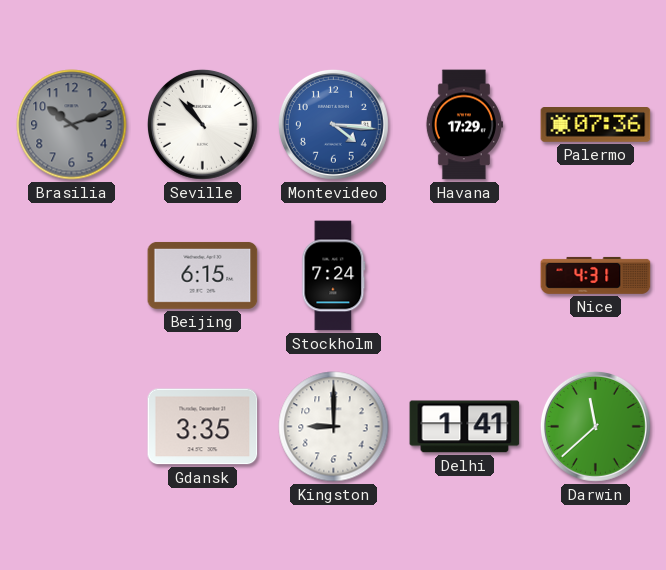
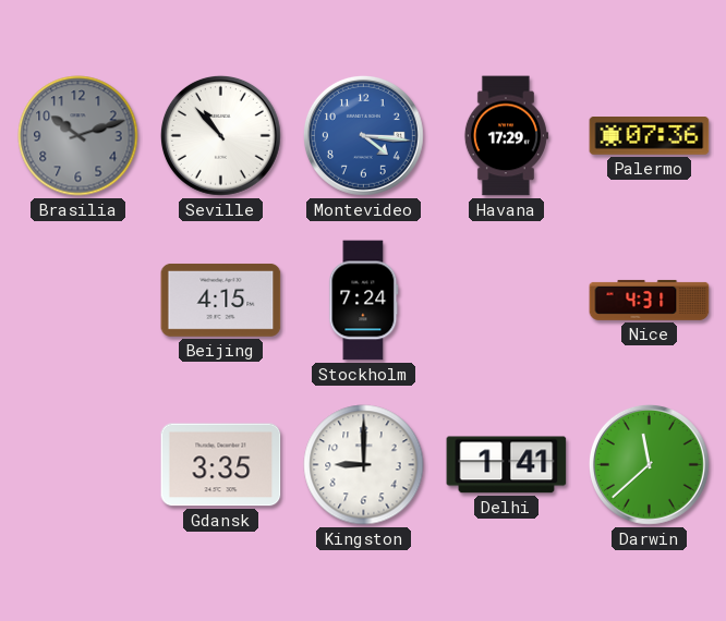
Beijing: 6:15 -> 4:15
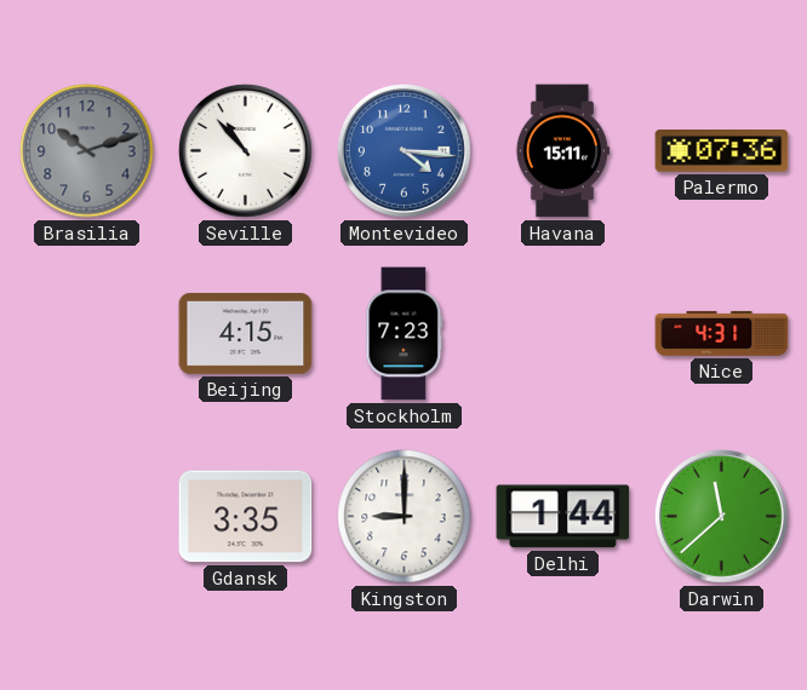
Havana: 17:29 -> 15:11
Stockholm: 7:24 -> 7:23
Delhi: 1:41 -> 1:44
